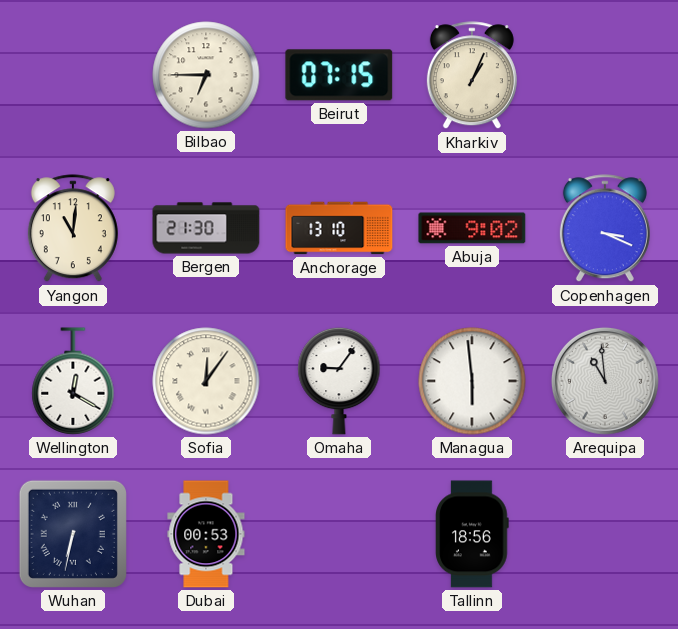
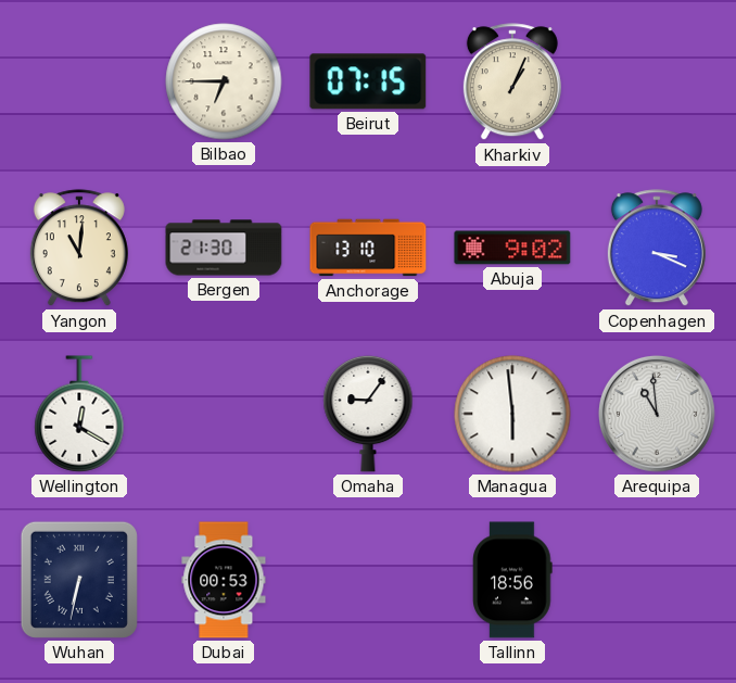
Sofia: 12:06 -> none
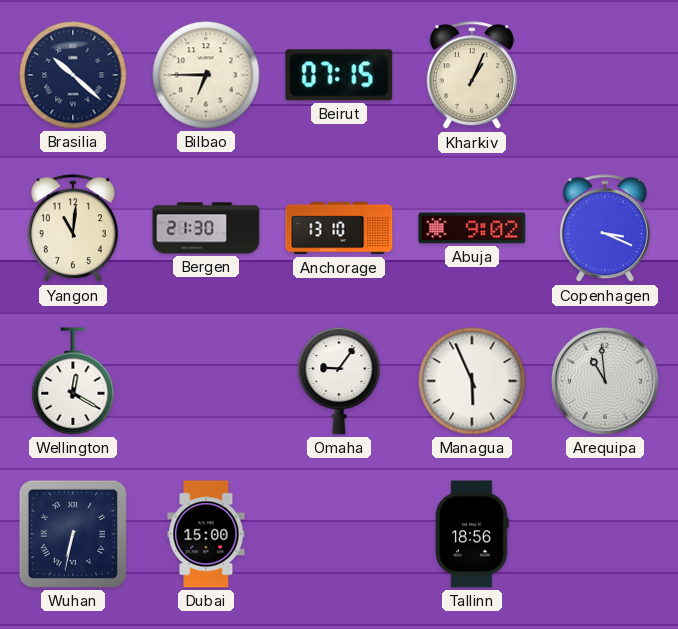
Brasilia: none -> 10:22
Managua: 5:59 -> 5:56
Dubai: 00:53 -> 15:00
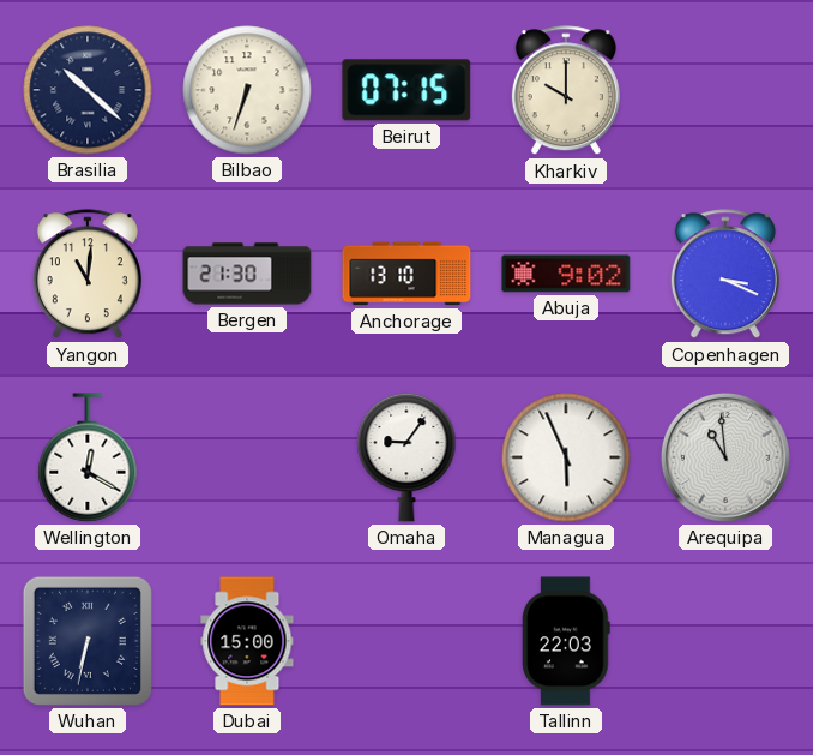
Bilbao: 6:45 -> 6:33
Kharkiv: 1:04 -> 10:00
Tallinn: 18:56 -> 22:03
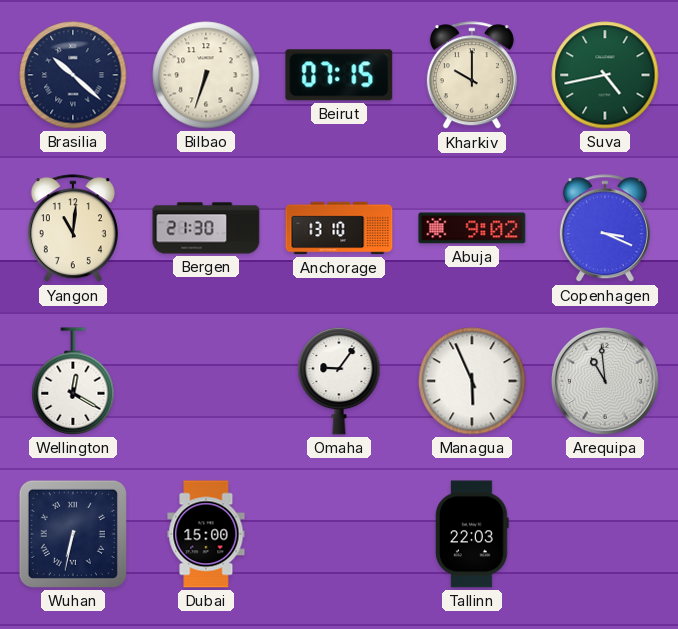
Suva: none -> 4:43
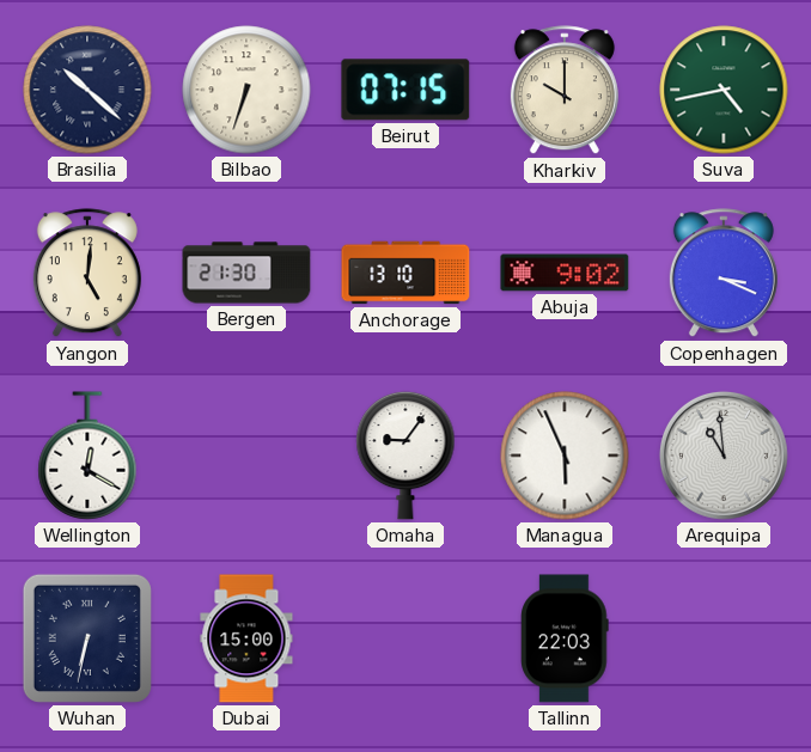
Yangon: 11:01 -> 5:01
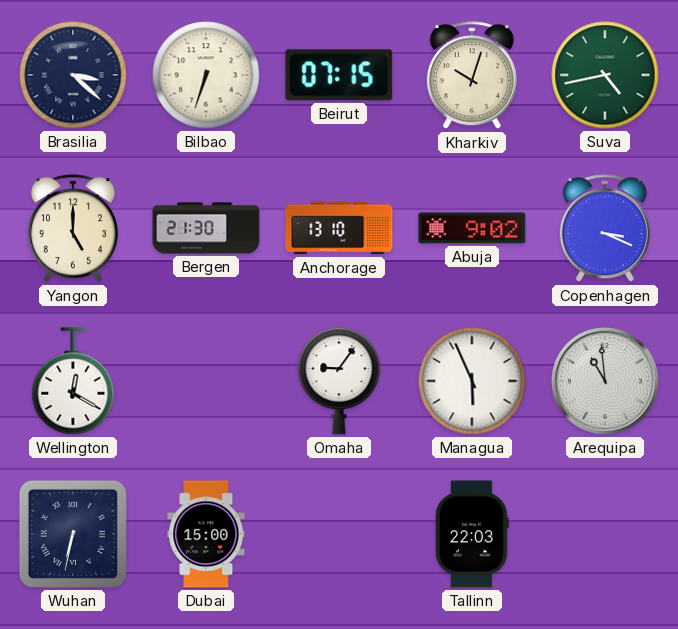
Brasilia: 10:22 -> 3:22
Kharkiv: 10:00 -> 10:03
Yangon: 5:01 -> 5:00
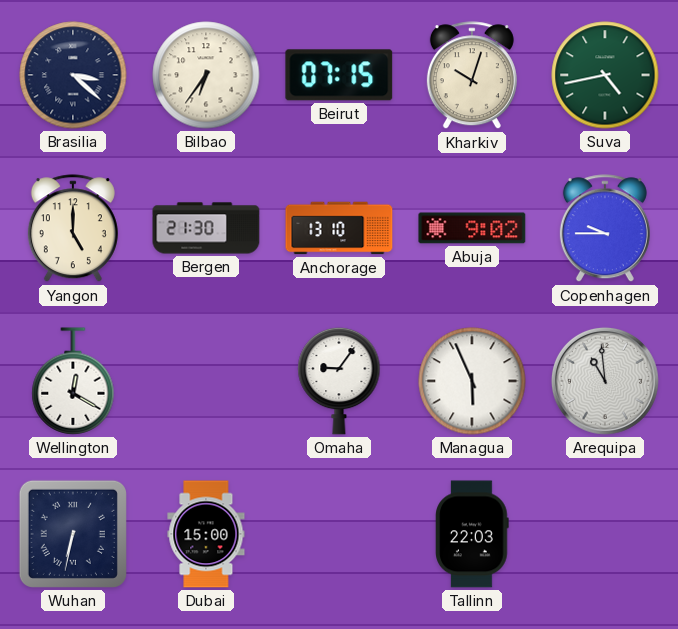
Bilbao: 6:33 -> 6:36
Copenhagen: 3:19 -> 9:45
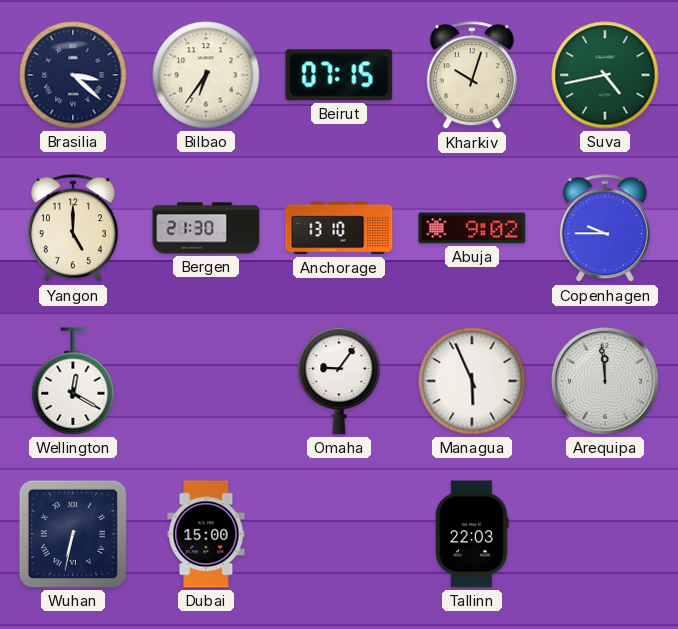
Arequipa: 10:59 -> 11:59
